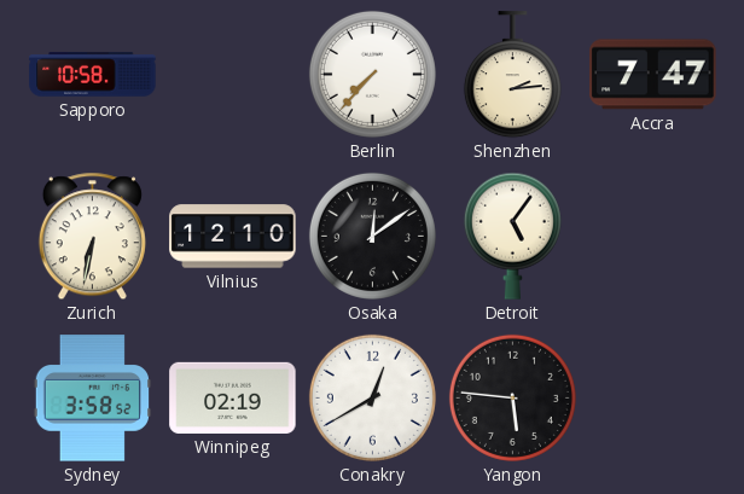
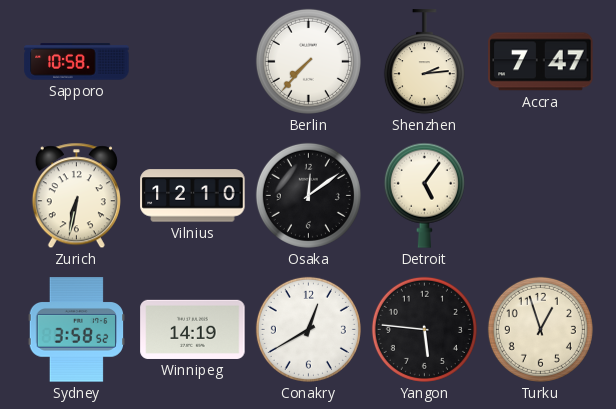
Winnipeg: 02:19 -> 14:19
Turku: none -> 12:57
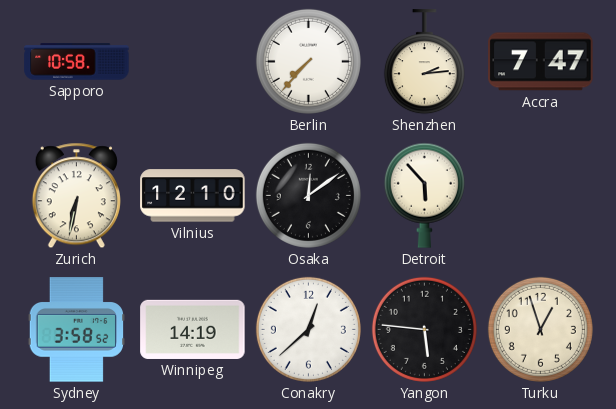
Detroit: 5:06 -> 5:53
Conakry: 12:40 -> 12:38
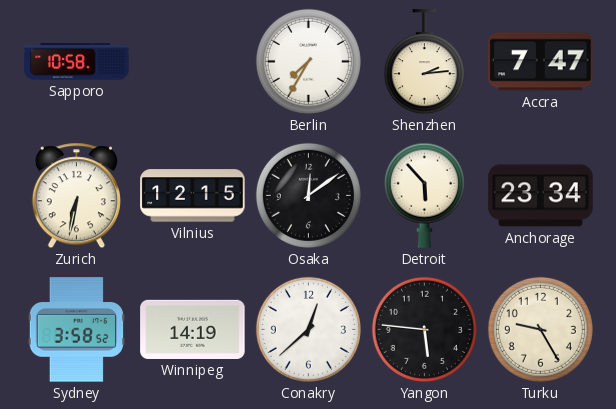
Berlin: 7:37 -> 7:35
Vilnius: 12:10 -> 12:15
Anchorage: none -> 23:34
Turku: 12:57 -> 9:25
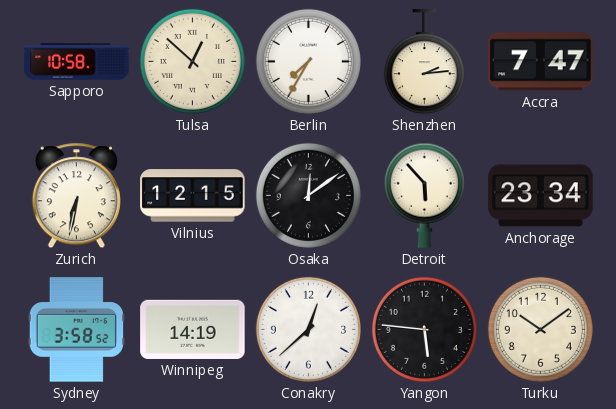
Tulsa: none -> 12:52
Turku: 9:25 -> 10:09
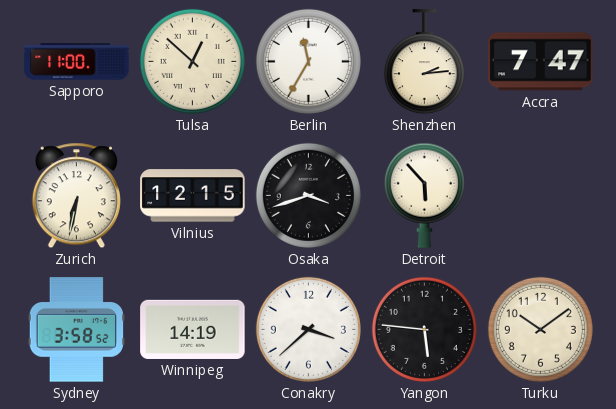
Sapporo: 10:58 -> 11:00
Berlin: 7:35 -> 11:35
Osaka: 12:09 -> 3:42
Anchorage: 23:34 -> none
Conakry: 12:38 -> 3:38
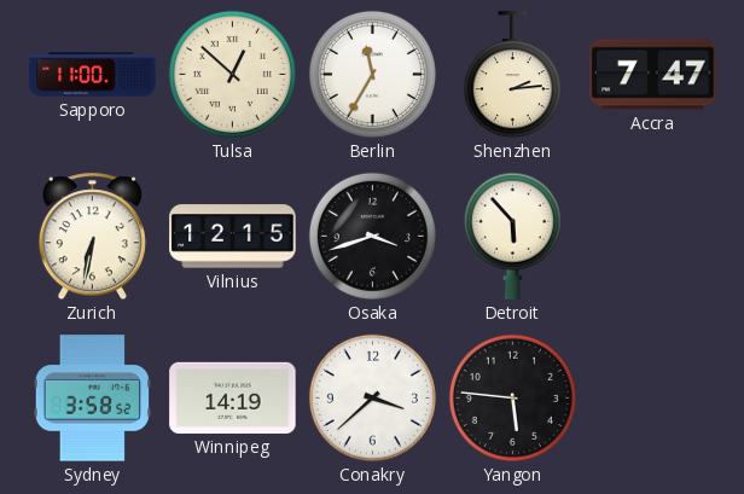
Turku: 10:09 -> none
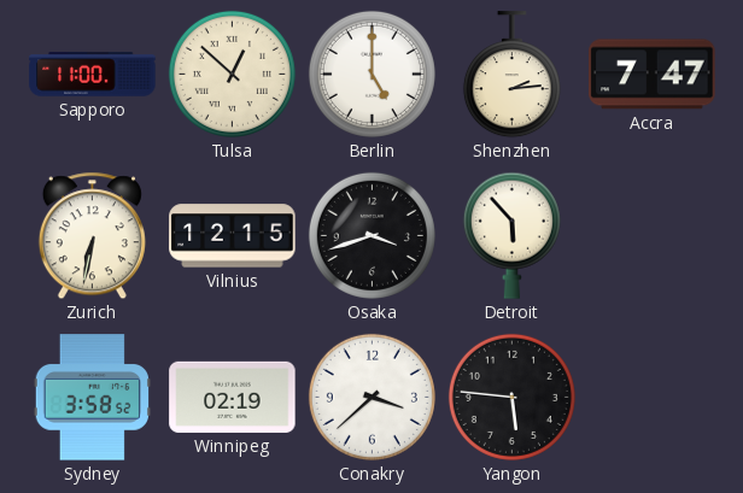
Berlin: 11:35 -> 5:00
Winnipeg: 14:19 -> 02:19
